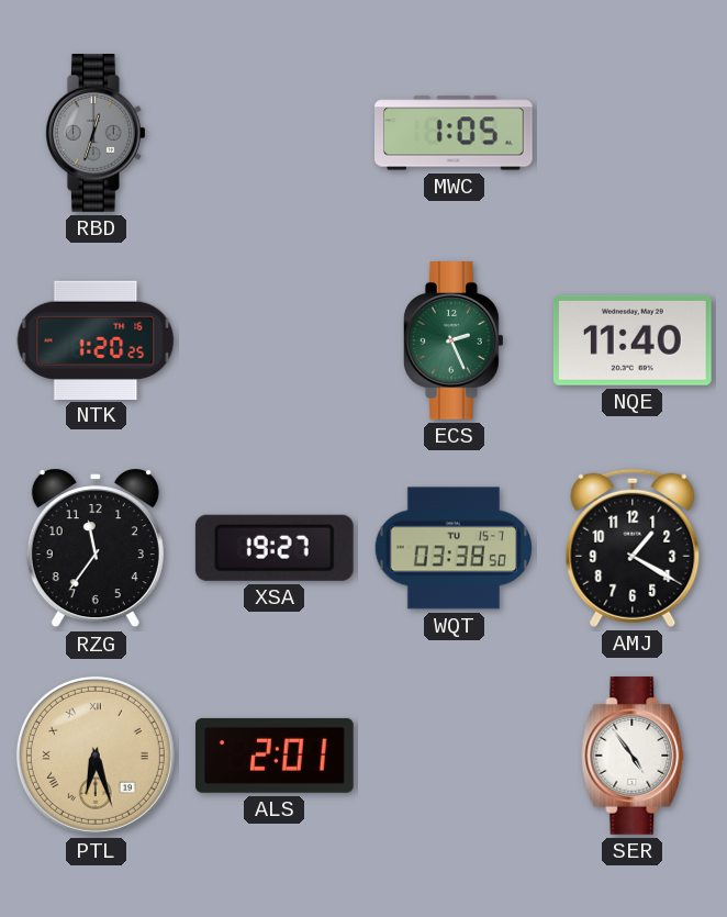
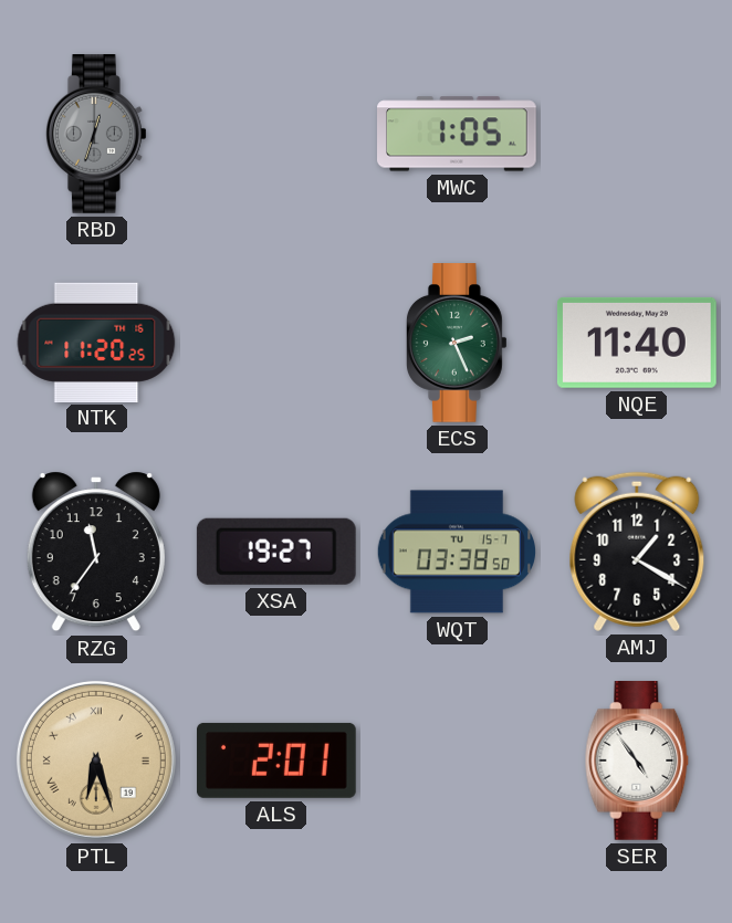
NTK: 1:20 -> 11:20
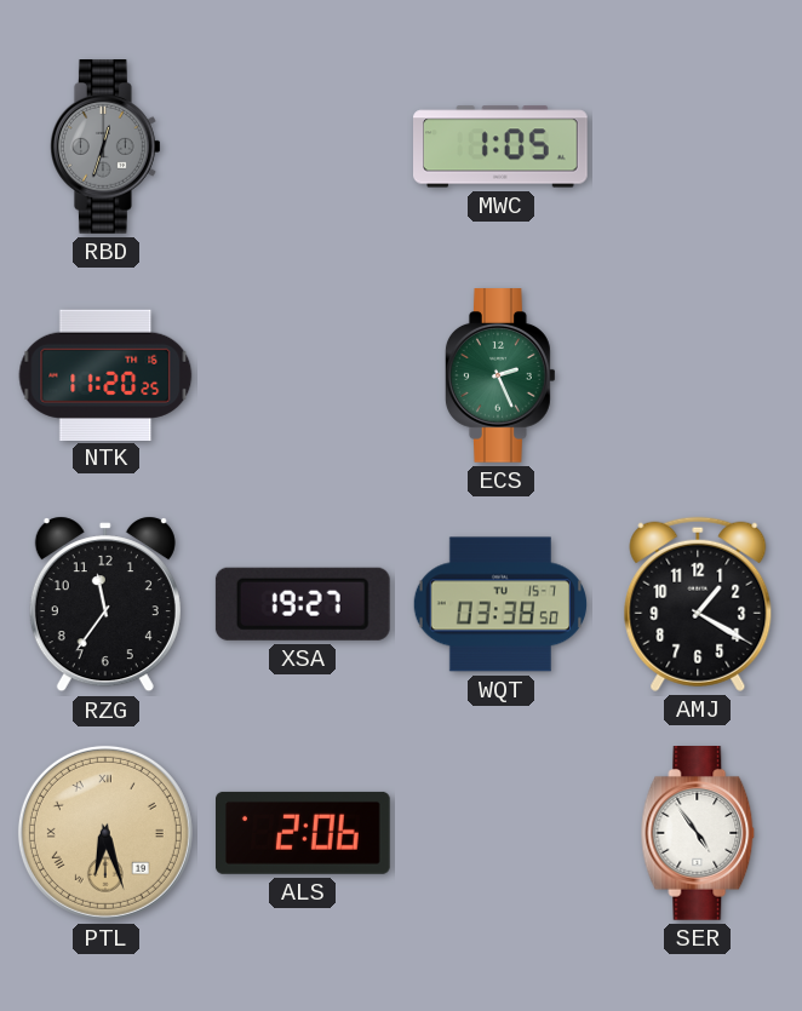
NQE: 11:40 -> none
ALS: 2:01 -> 2:06
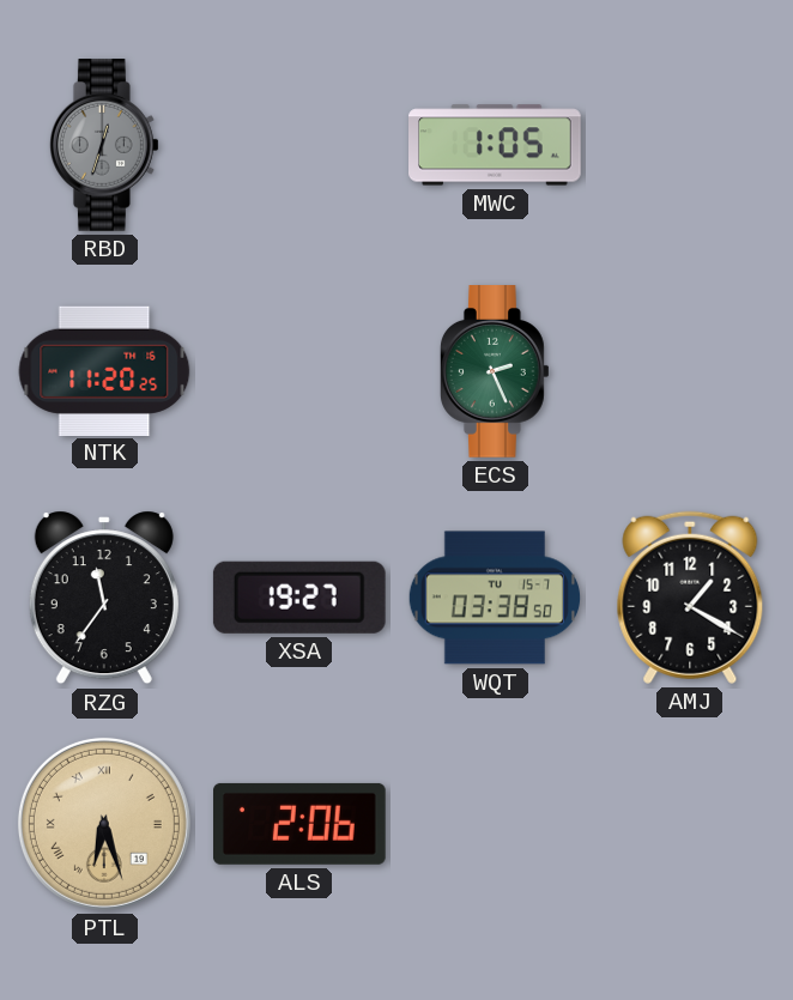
SER: 4:54 -> none
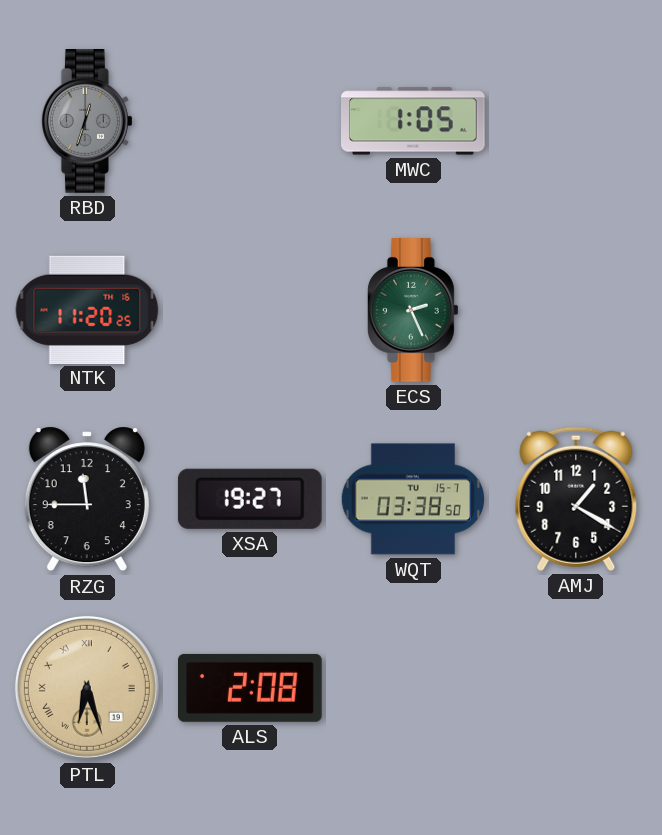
RZG: 11:36 -> 11:45
ALS: 2:06 -> 2:08
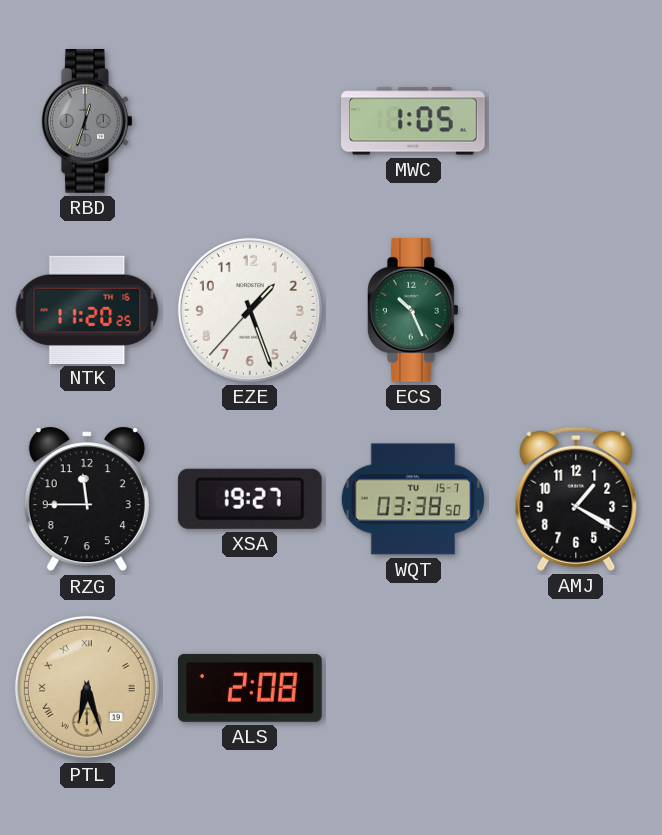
EZE: none -> 1:26
ECS: 2:26 -> 10:26
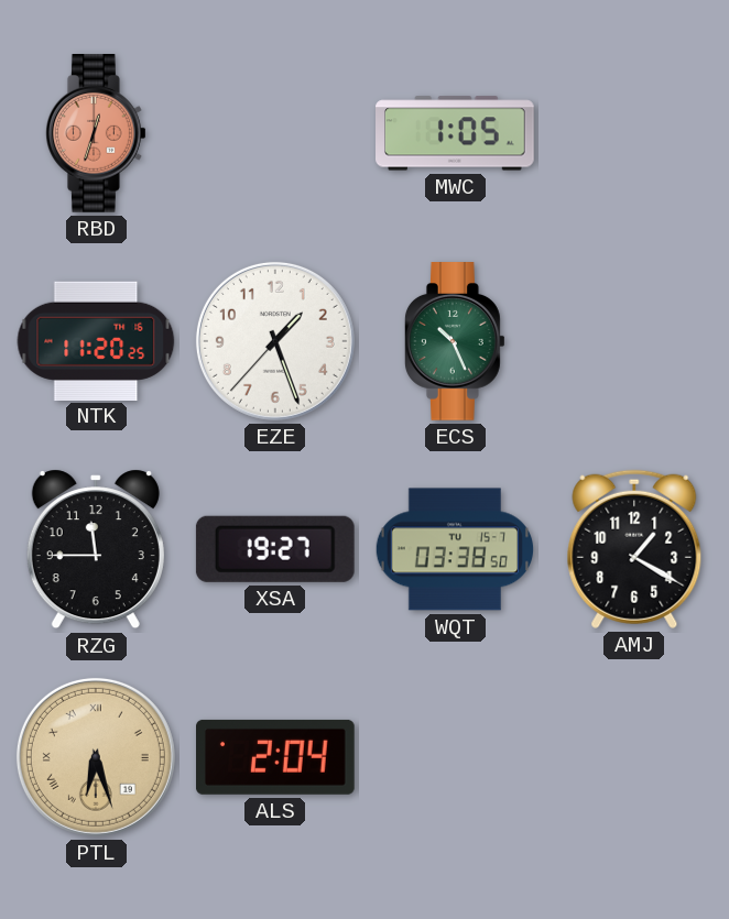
RBD dial: grey -> salmon
ALS: 2:08 -> 2:04
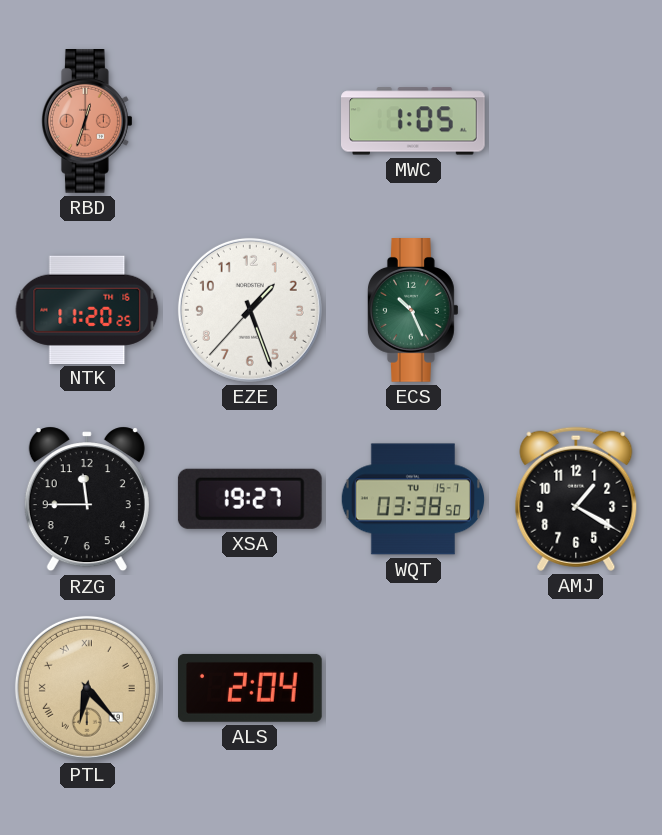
PTL: 6:27 -> 6:23
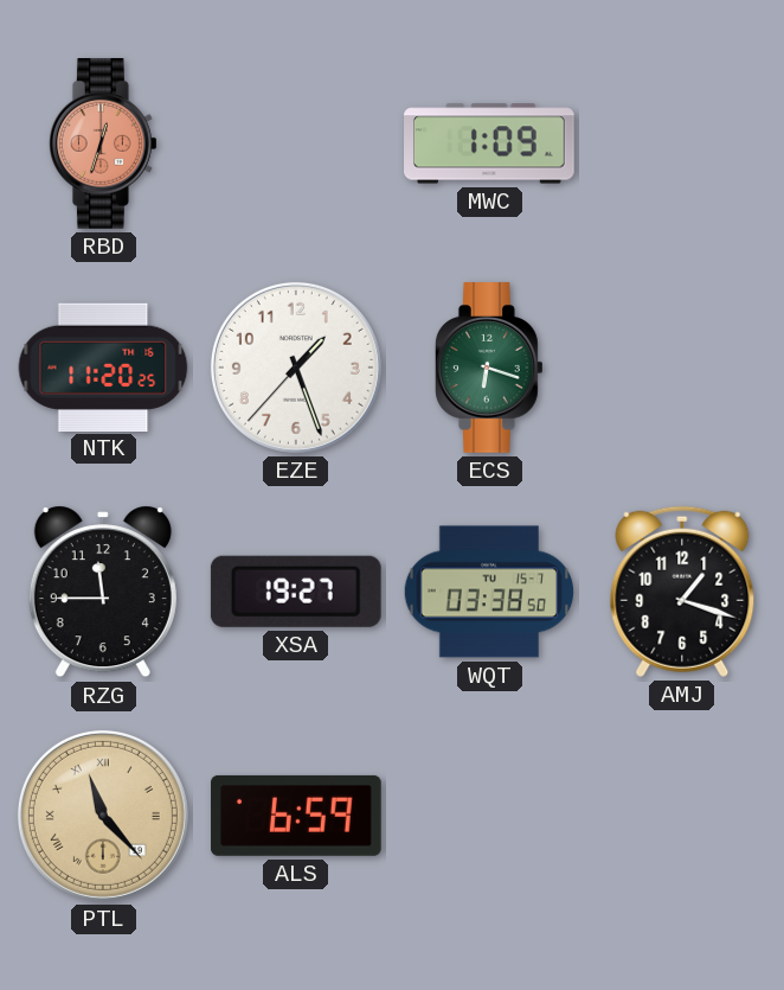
MWC: 1:05 -> 1:09
ECS: 10:26 -> 6:18
AMJ: 1:20 -> 1:18
PTL: 6:23 -> 11:23
ALS: 2:04 -> 6:59
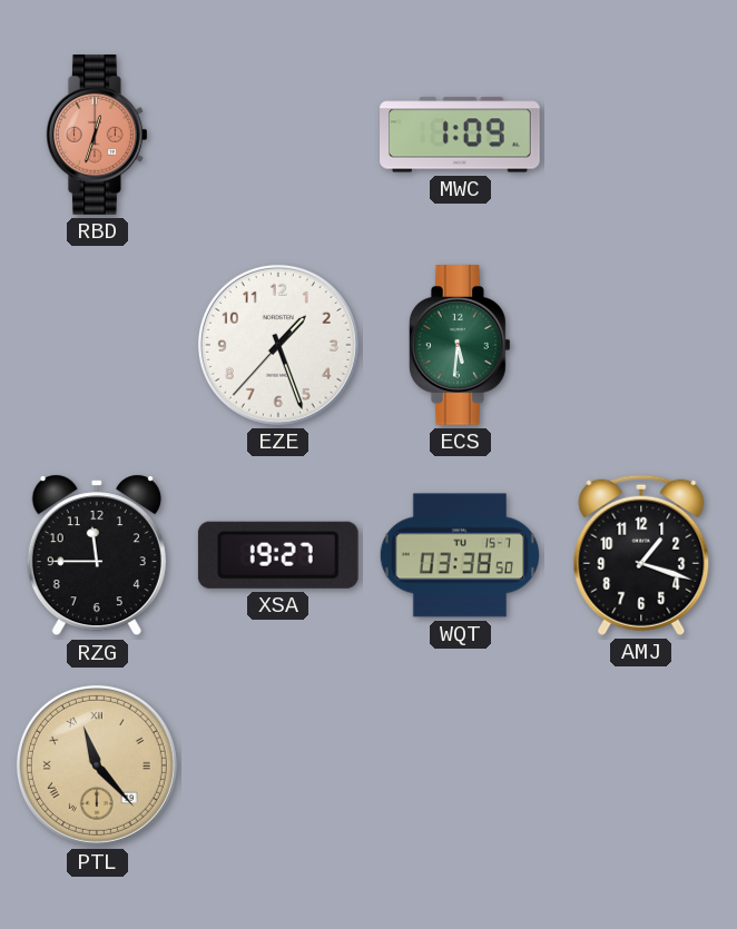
NTK: 11:20 -> none
ECS: 6:18 -> 5:31
ALS: 6:59 -> none
